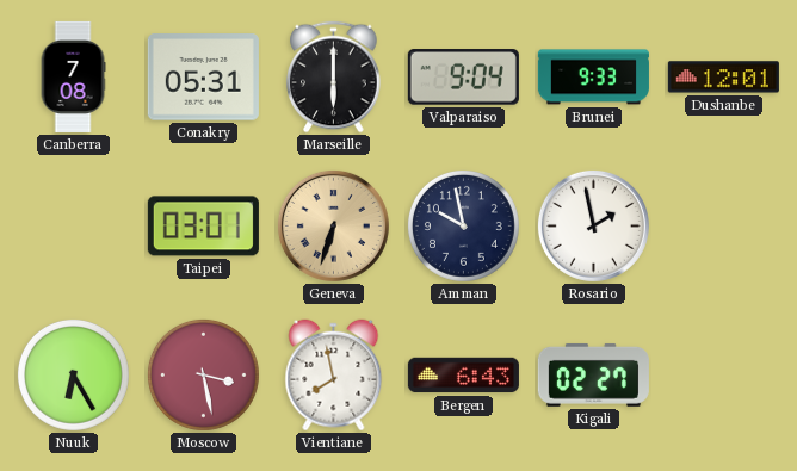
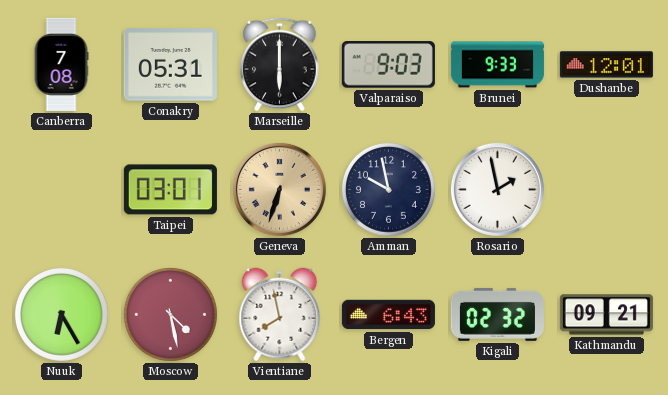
Valparaiso: 9:04 -> 9:03
Moscow: 3:28 -> 4:28
Kigali: 02:27 -> 02:32
Kathmandu: none -> 09:21
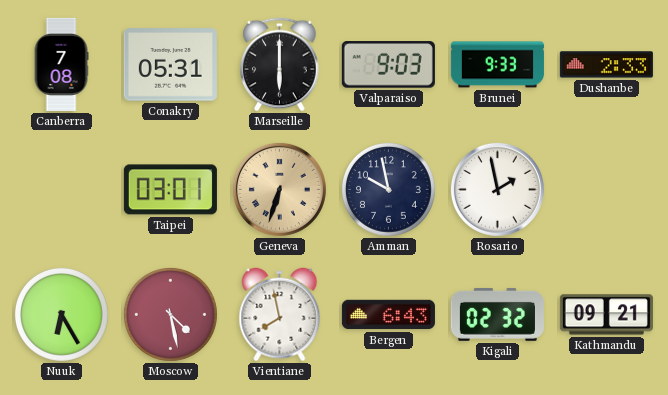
Dushanbe: 12:01 -> 2:33
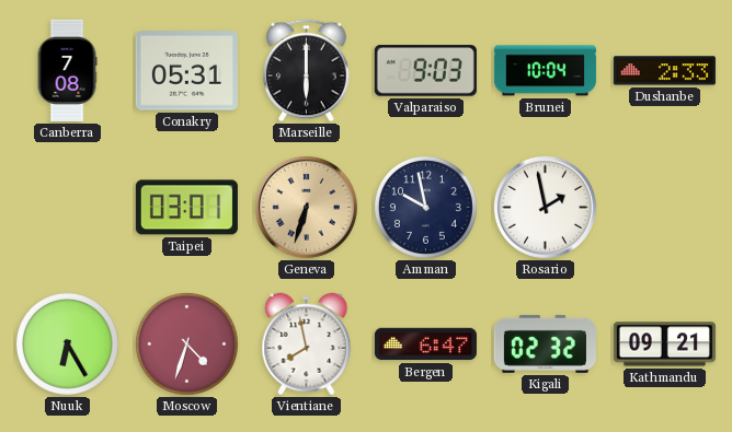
Brunei: 9:33 -> 10:04
Moscow: 4:28 -> 4:33
Bergen: 6:43 -> 6:47
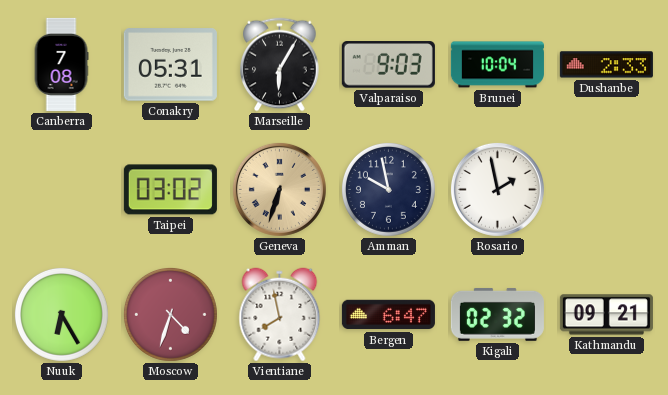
Marseille: 6:00 -> 6:05
Taipei: 03:01 -> 03:02
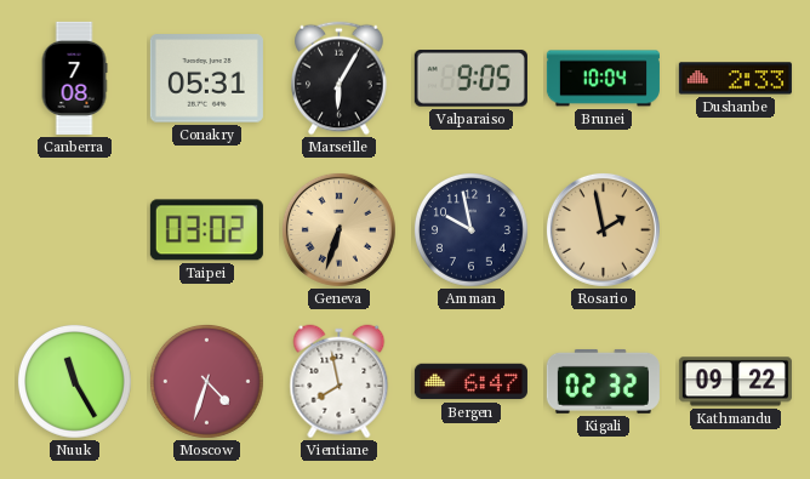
Valparaiso: 9:03 -> 9:05
Rosario dial: white -> champagne
Nuuk: 6:25 -> 11:25
Kathmandu: 09:21 -> 09:22
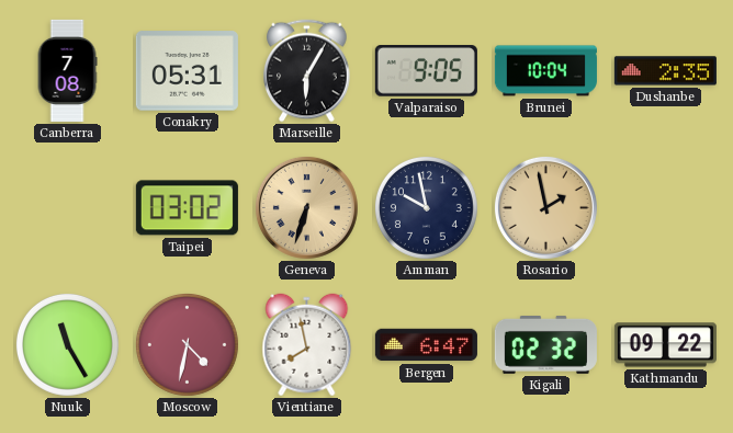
Dushanbe: 2:33 -> 2:35
Moscow: 4:33 -> 4:32
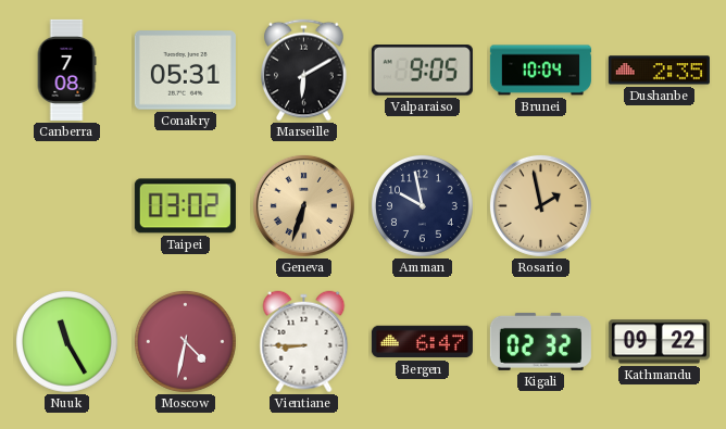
Marseille: 6:05 -> 6:10
Vientiane: 7:58 -> 8:45
